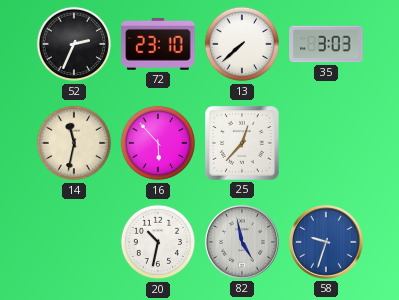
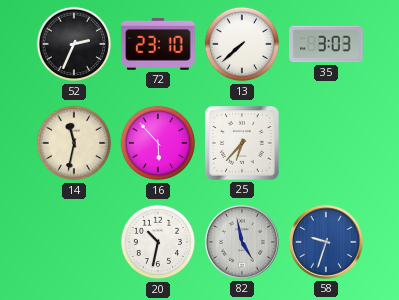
25: 12:37 -> 6:37
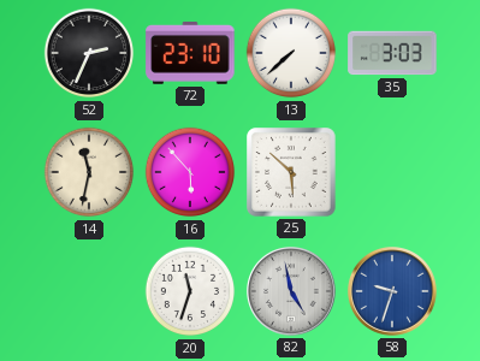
25: 6:37 -> 5:52
20: 10:32 -> 11:33
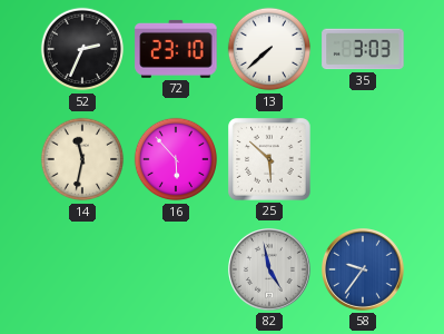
20: 11:33 -> none
58: 9:33 -> 9:36
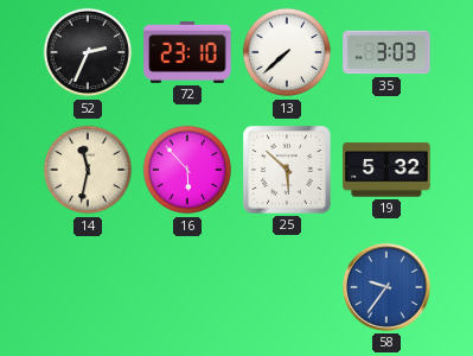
19: none -> 5:32
82: 4:58 -> none
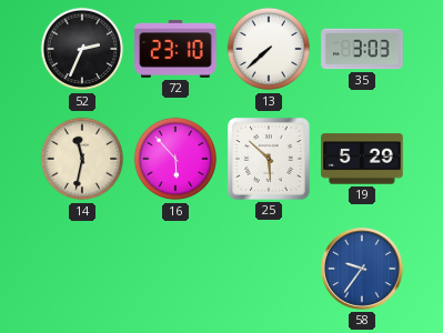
19: 5:32 -> 5:29
